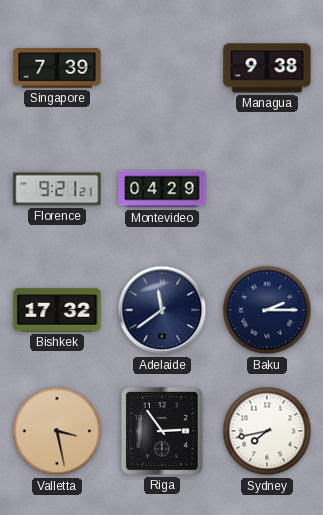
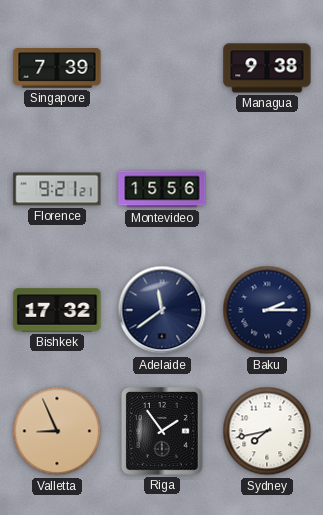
Montevideo: 04:29 -> 15:56
Valletta: 3:28 -> 8:56
Riga: 2:54 -> 1:54
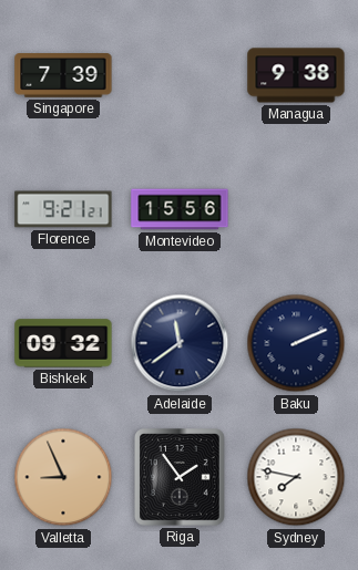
Bishkek: 17:32 -> 09:32
Baku: 2:15 -> 2:11
Sydney: 7:43 -> 7:47
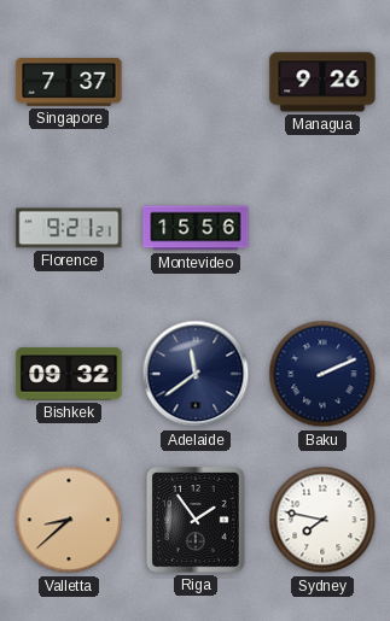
Singapore: 7:39 -> 7:37
Managua: 9:38 -> 9:26
Valletta: 8:56 -> 8:38
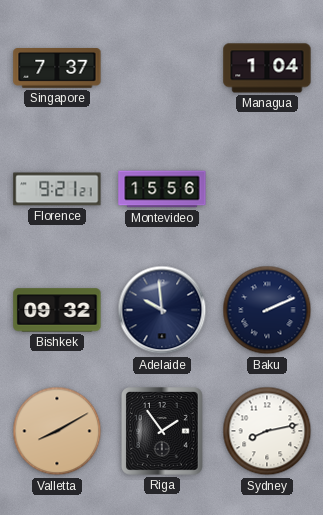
Managua: 9:26 -> 1:04
Adelaide: 11:39 -> 9:59
Valletta: 8:38 -> 8:10
Sydney: 7:47 -> 8:13
